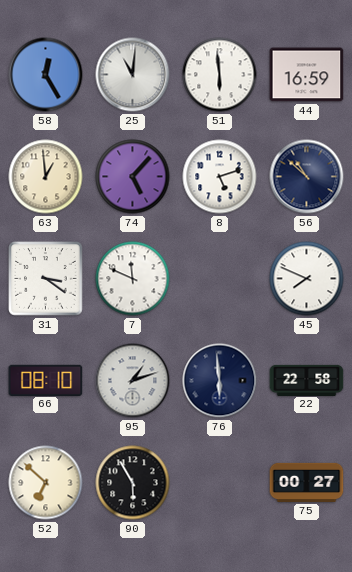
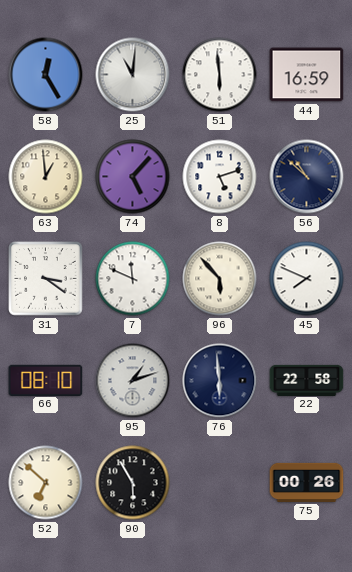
96: none -> 5:53
75: 00:27 -> 00:26
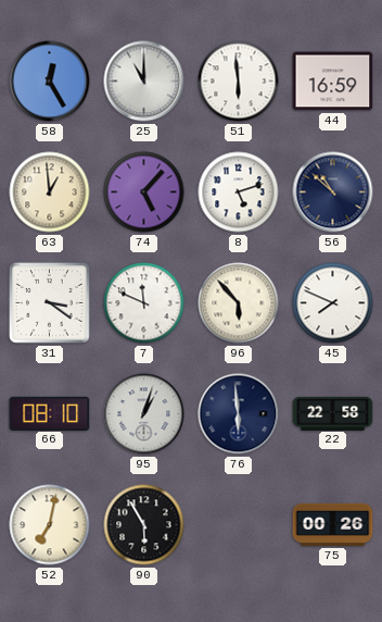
25: 11:01 -> 11:00
95: 1:12 -> 1:03
52: 6:52 -> 7:02
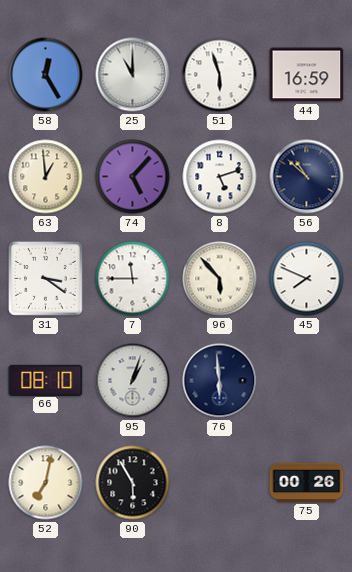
51: 5:59 -> 5:57
7: 11:49 -> 11:45
22: 22:58 -> none
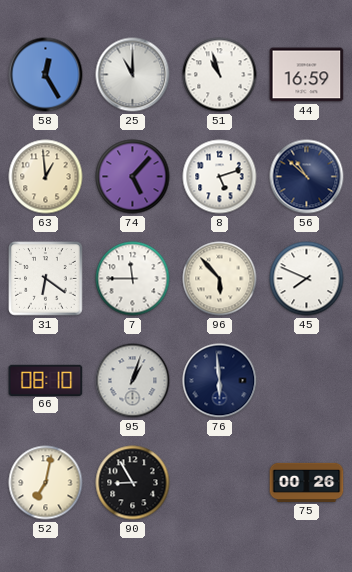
51: 5:57 -> 10:57
31: 3:21 -> 6:21
90: 5:55 -> 8:55
